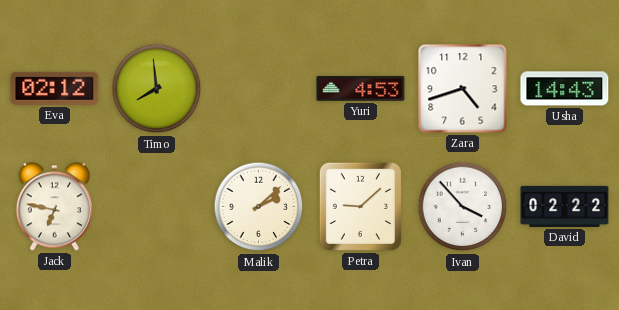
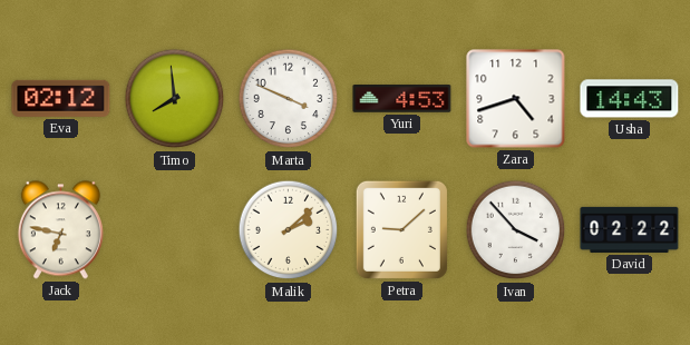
Marta: none -> 3:49
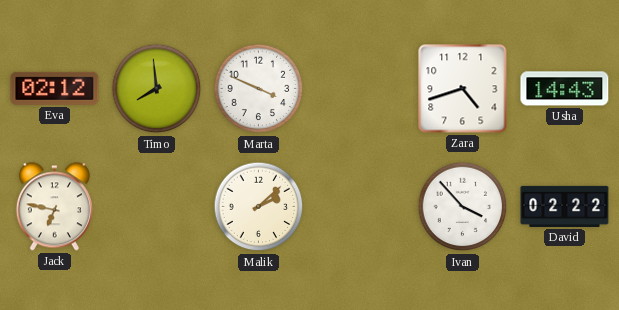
Yuri: 4:53 -> none
Petra: 9:08 -> none
